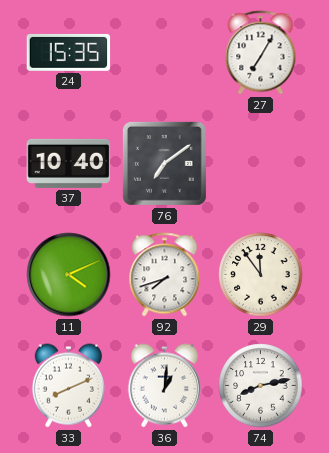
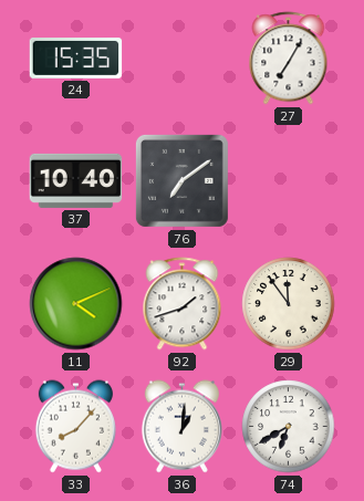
92: 7:42 -> 1:42
33: 8:11 -> 8:07
74: 8:13 -> 6:40
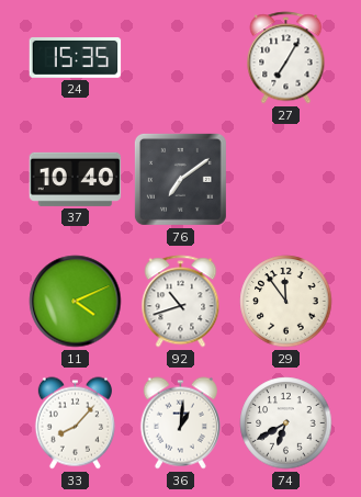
92: 1:42 -> 10:42
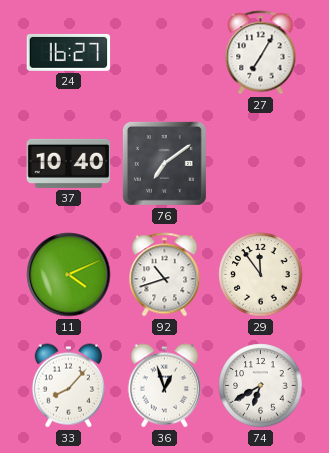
24: 15:35 -> 16:27
36: 1:01 -> 12:57
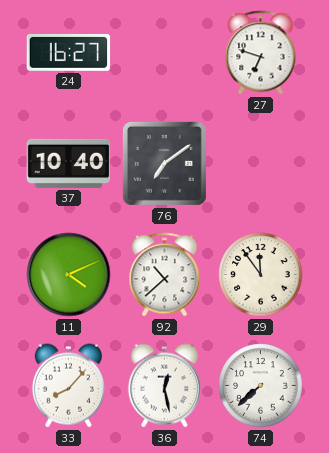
27: 7:05 -> 6:48
92: 10:42 -> 10:38
36: 12:57 -> 12:28
74: 6:40 -> 7:38
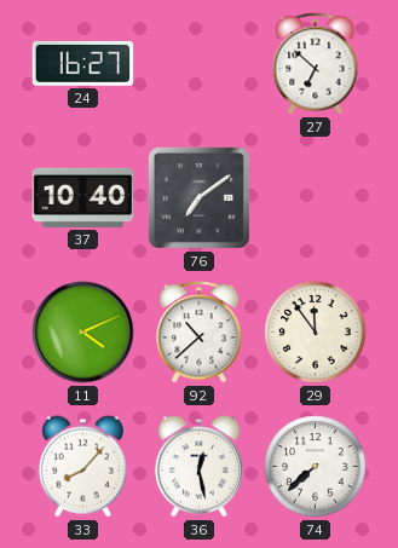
27: 6:48 -> 6:52
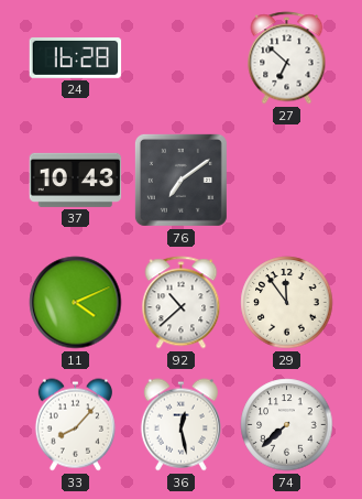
24: 16:27 -> 16:28
37: 10:40 -> 10:43
